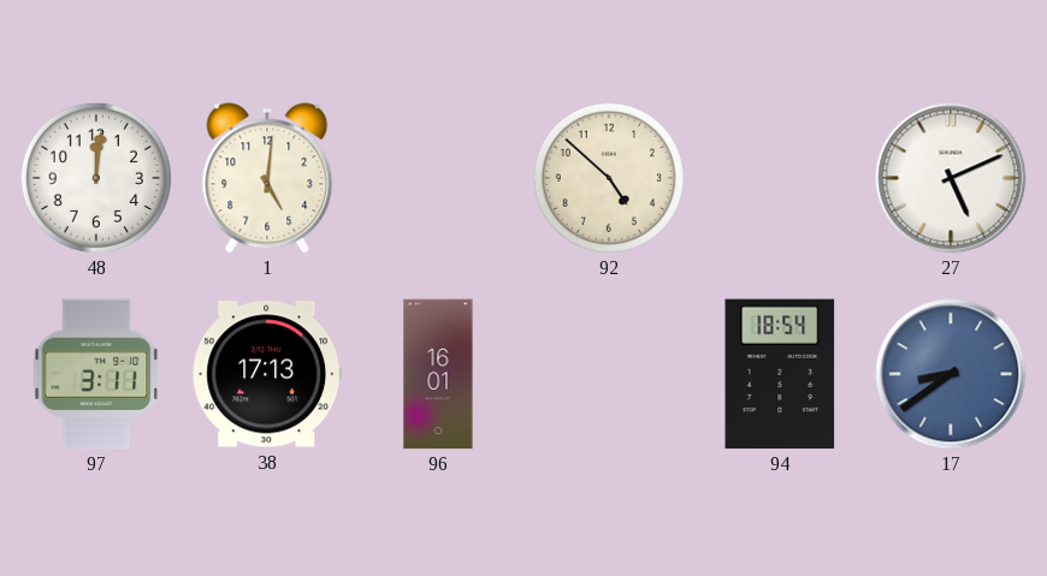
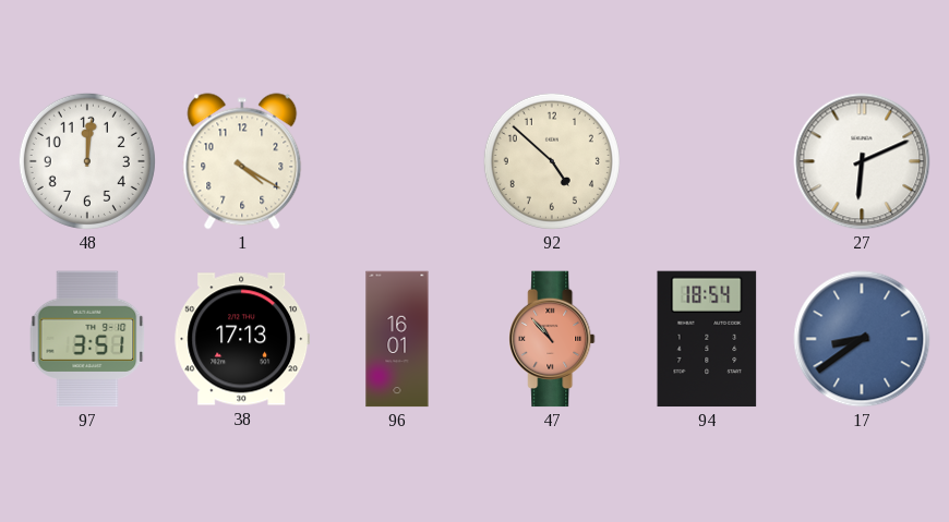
1: 5:01 -> 4:20
27: 5:11 -> 6:11
97: 3:11 -> 3:51
47: none -> 10:53
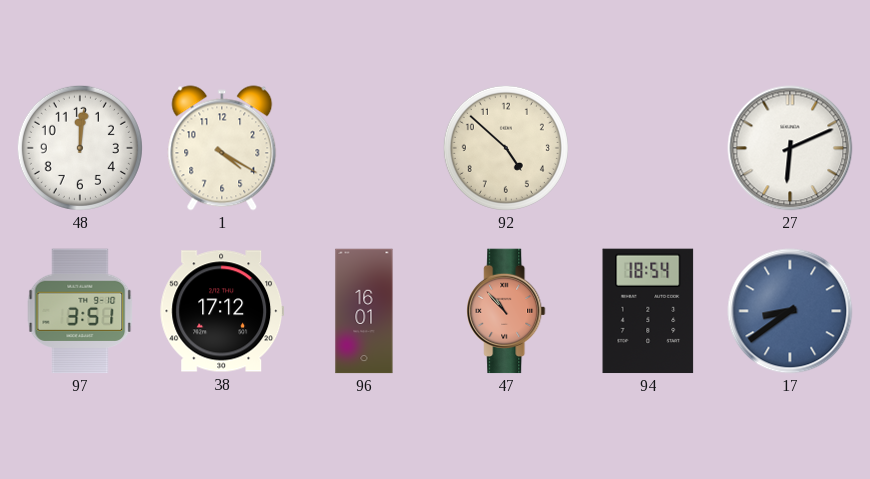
38: 17:13 -> 17:12
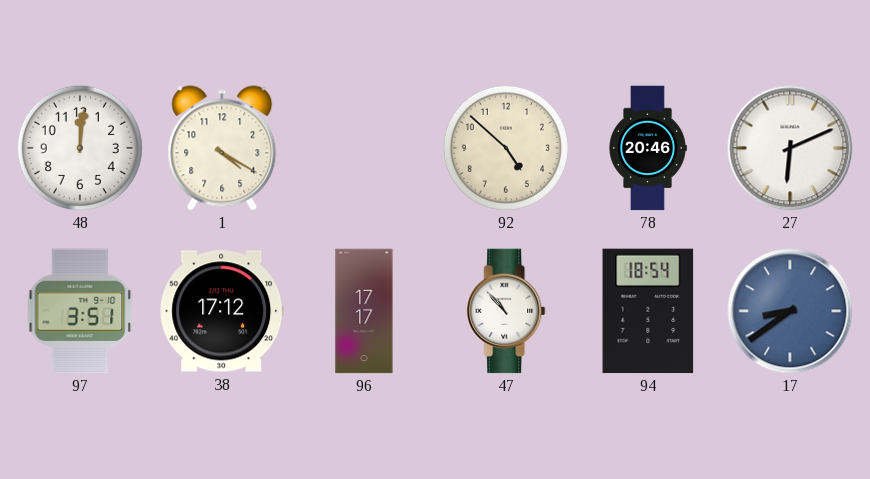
78: none -> 20:46
96: 16:01 -> 17:17
47 dial: salmon -> white
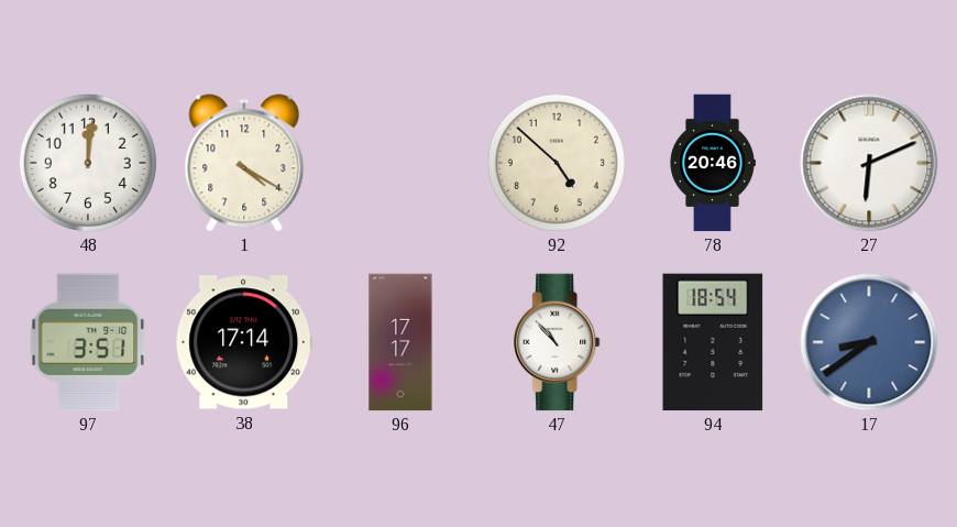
38: 17:12 -> 17:14
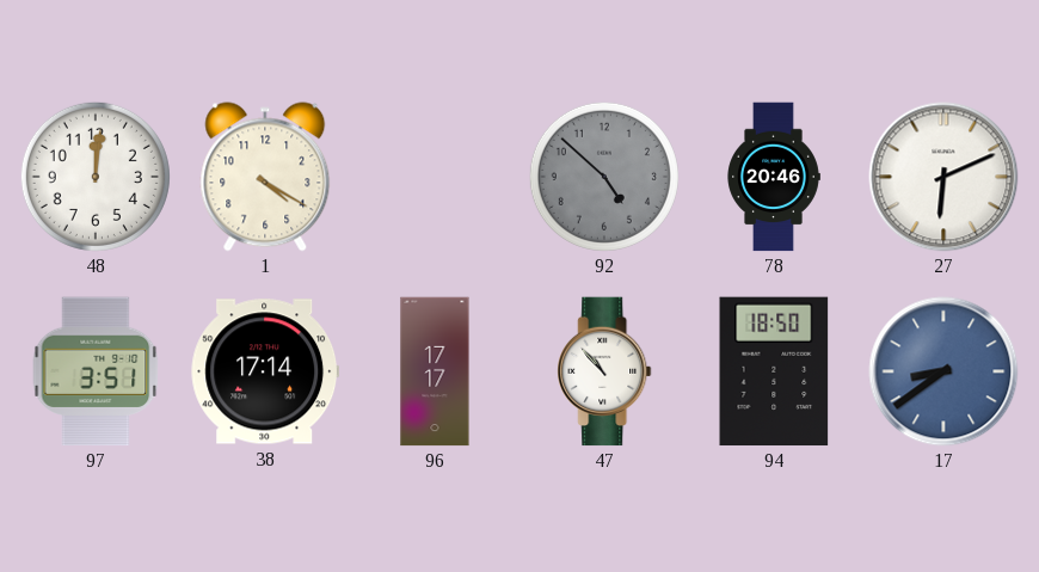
92 dial: cream -> grey
94: 18:54 -> 18:50
